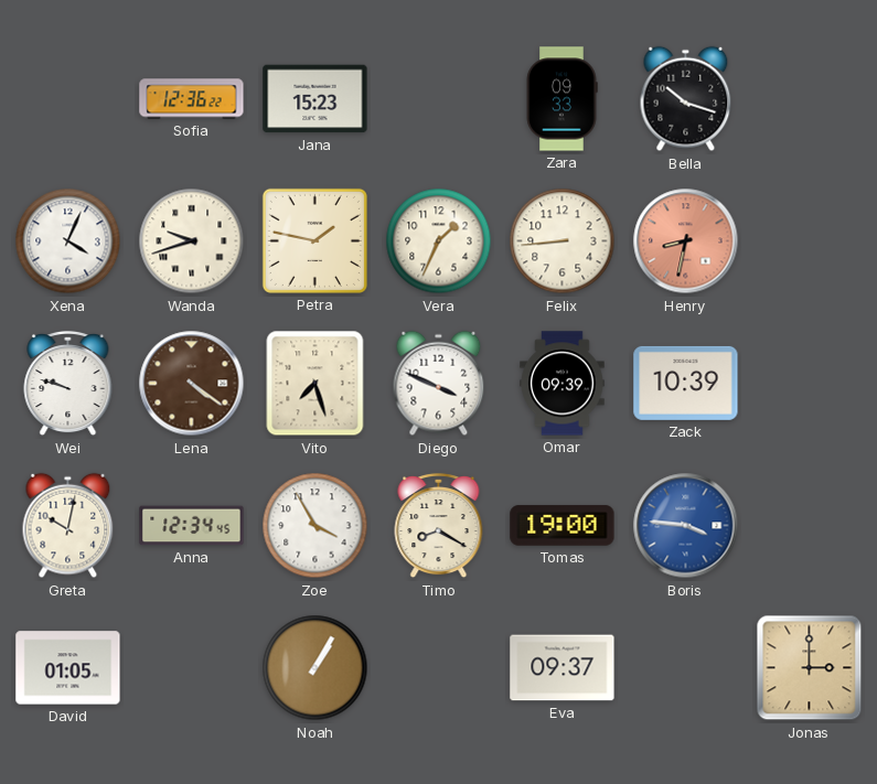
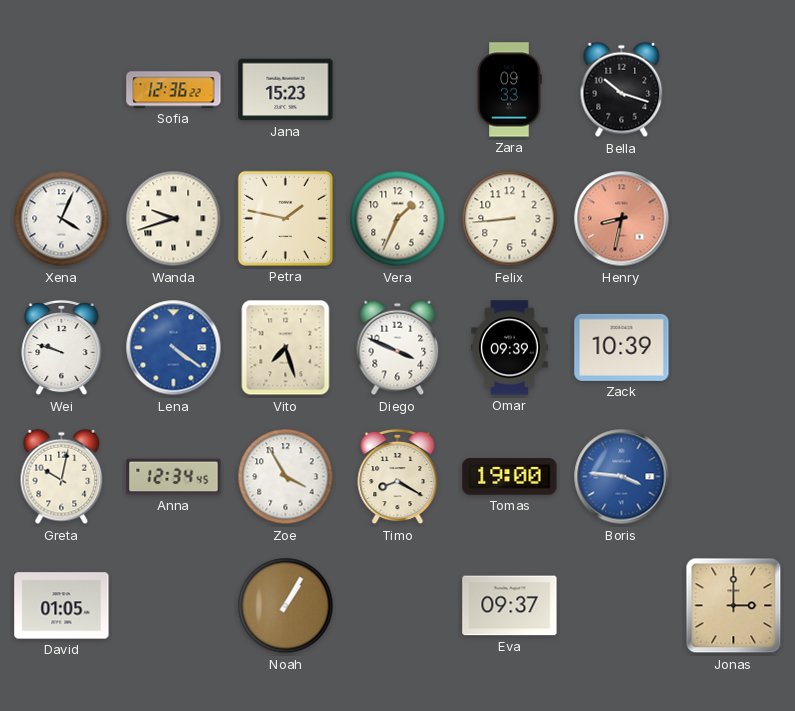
Lena dial: brown -> blue
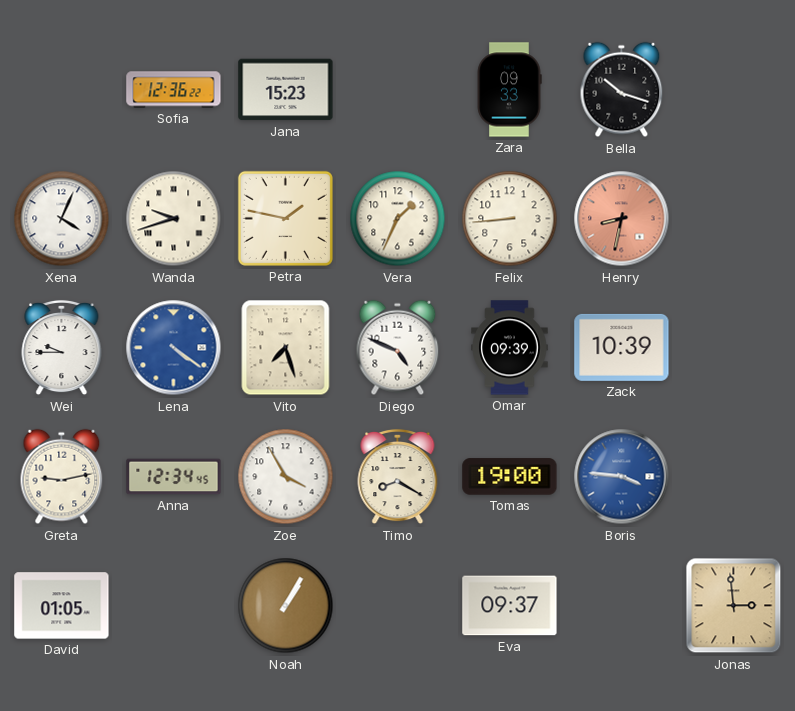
Wei: 9:48 -> 9:45
Diego: 3:49 -> 4:49
Greta: 10:02 -> 9:13
Jonas: 3:00 -> 2:59
